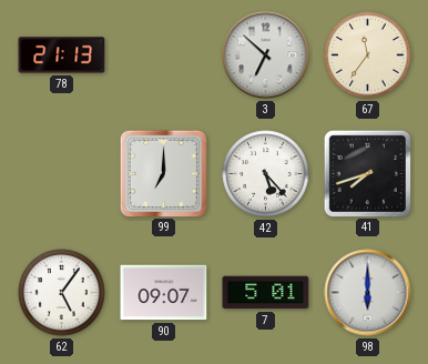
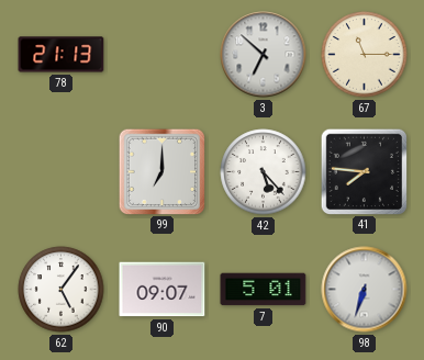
67: 11:36 -> 11:15
41: 7:42 -> 7:46
98: 6:00 -> 6:33
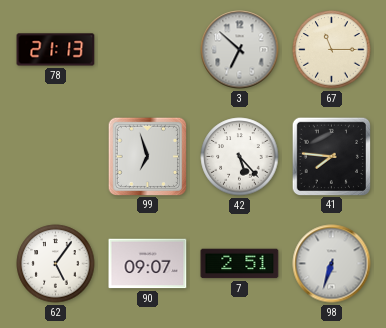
99: 7:00 -> 6:57
7: 5:01 -> 2:51
